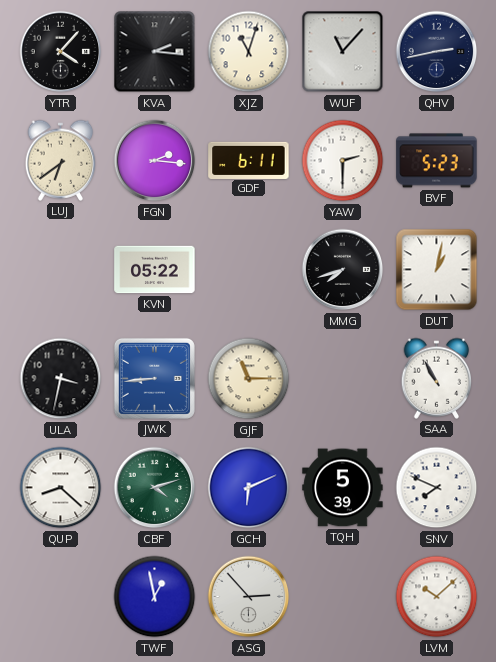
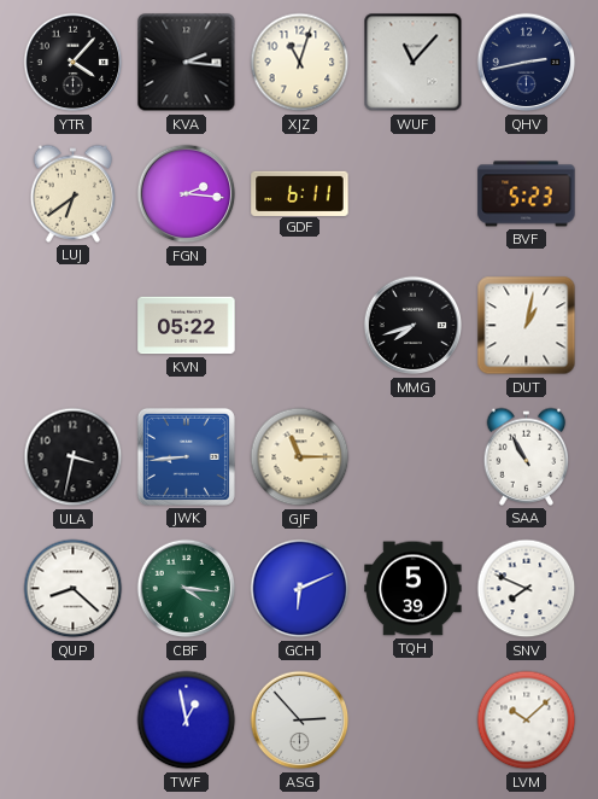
YAW: 2:30 -> none
CBF: 4:12 -> 4:16
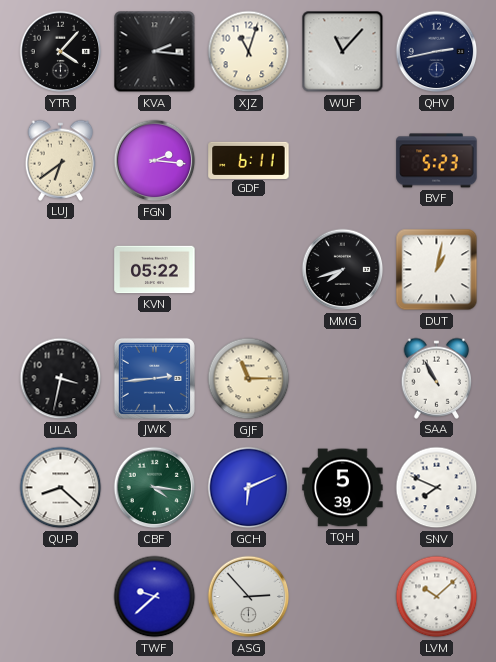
JWK: 8:44 -> 2:44
TWF: 12:58 -> 9:38
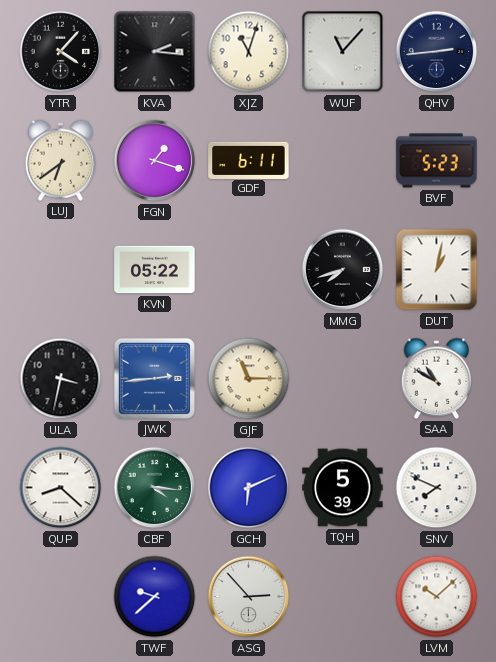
QHV: 2:43 -> 2:44
FGN: 2:16 -> 1:18
SAA: 10:55 -> 10:50
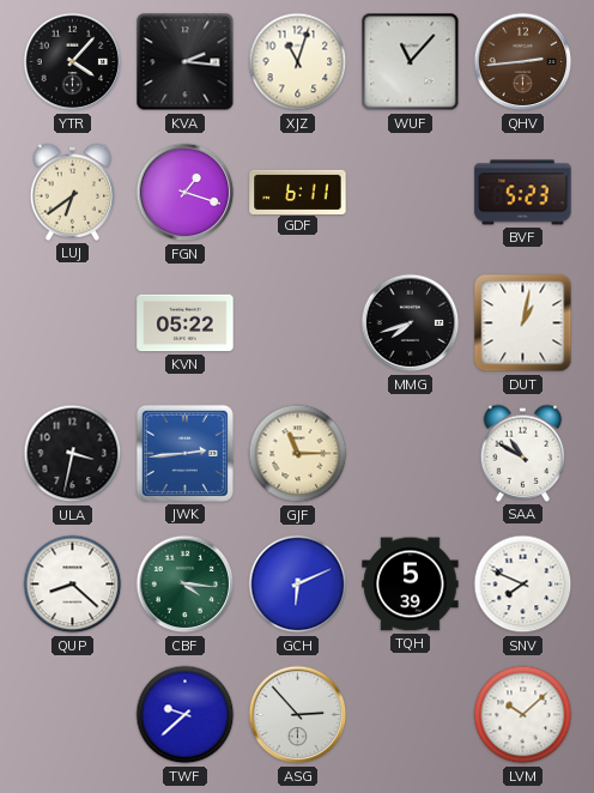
QHV dial: navy -> brown
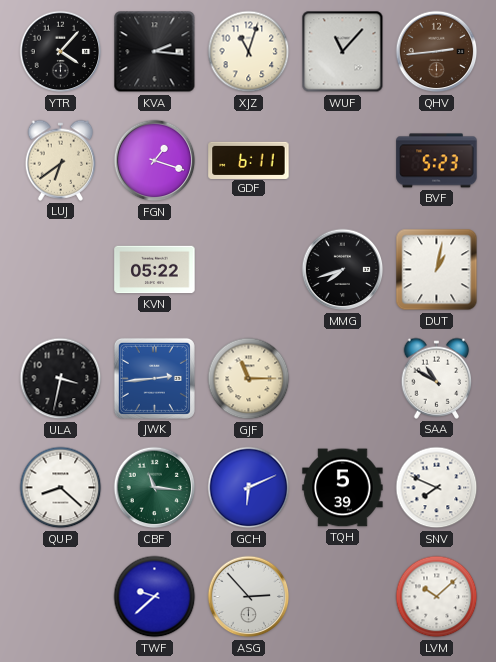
CBF: 4:16 -> 11:16
